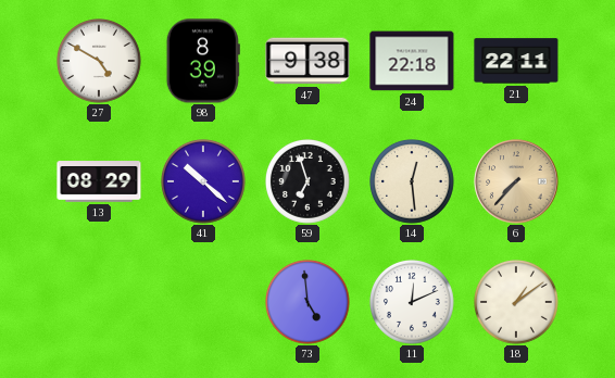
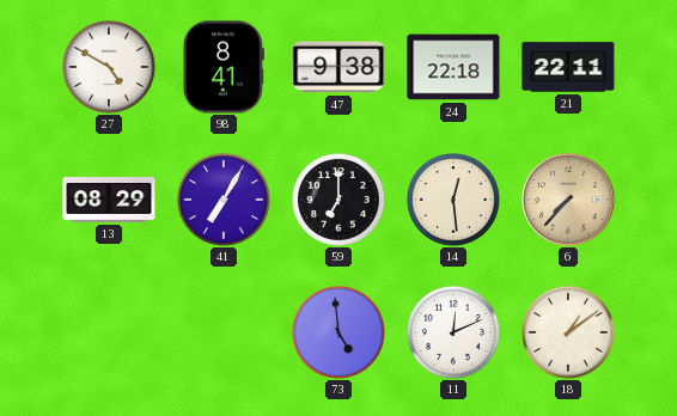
98: 8:39 -> 8:41
41: 10:22 -> 7:05
59: 6:57 -> 7:00
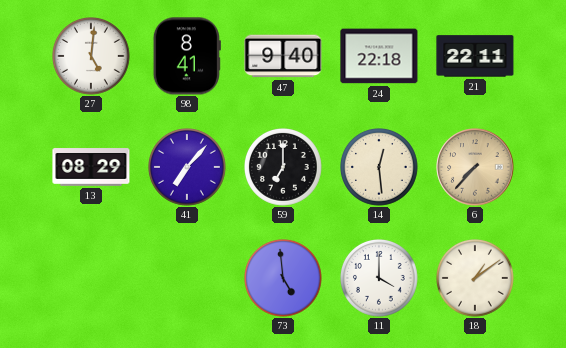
27: 4:50 -> 5:01
47: 9:38 -> 9:40
41: 7:05 -> 7:07
11: 12:11 -> 4:00
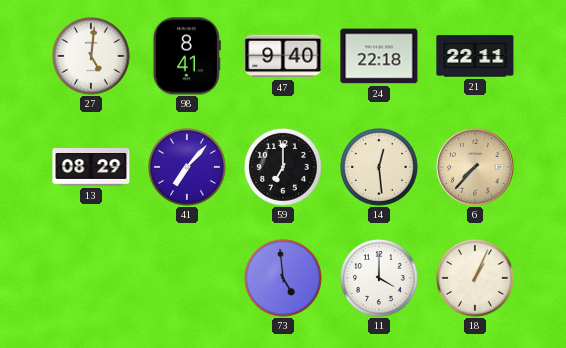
18: 1:09 -> 1:04
